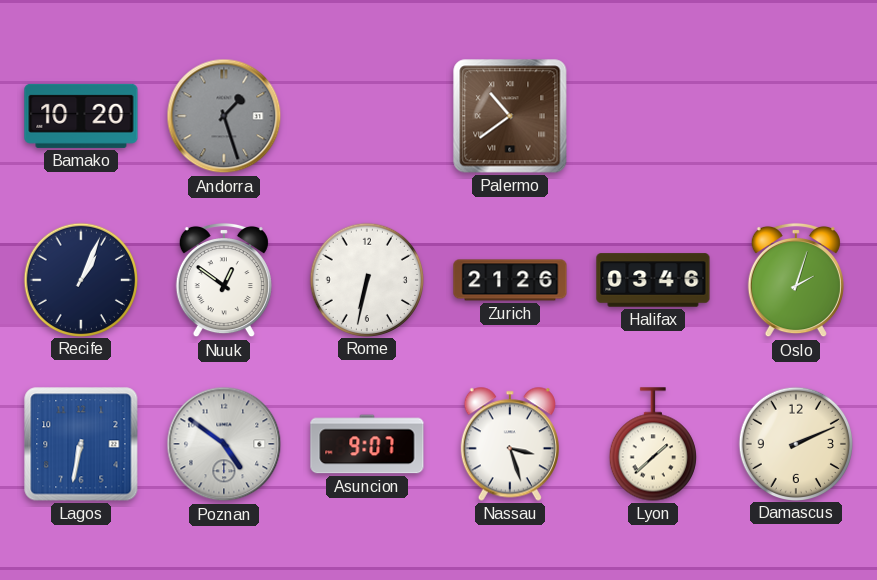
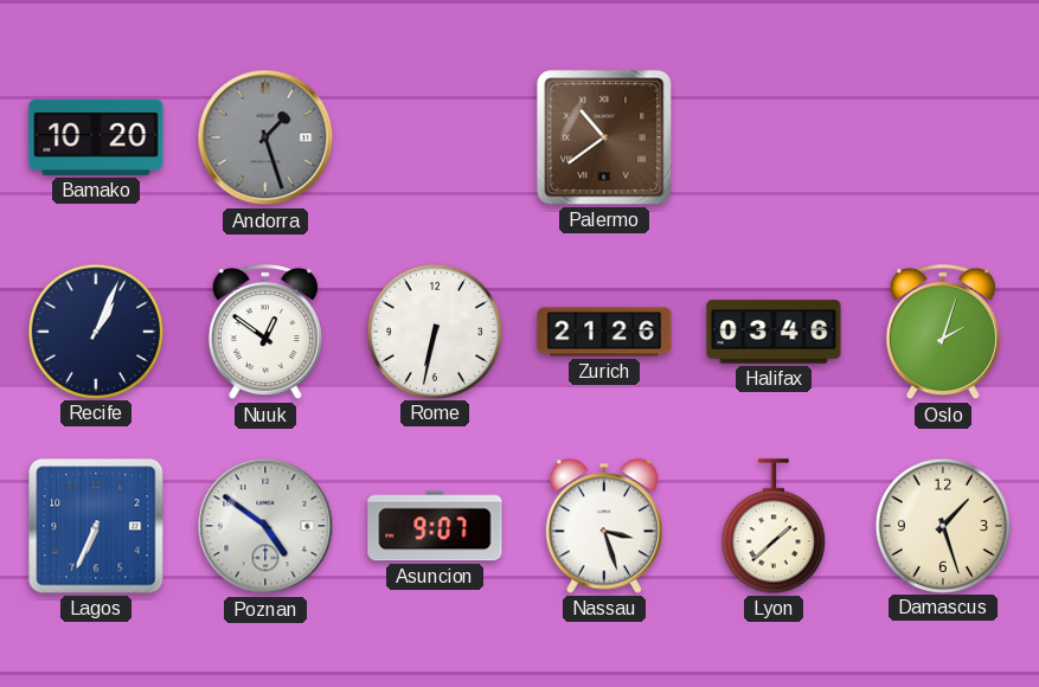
Lagos: 6:32 -> 6:34
Damascus: 2:11 -> 1:27
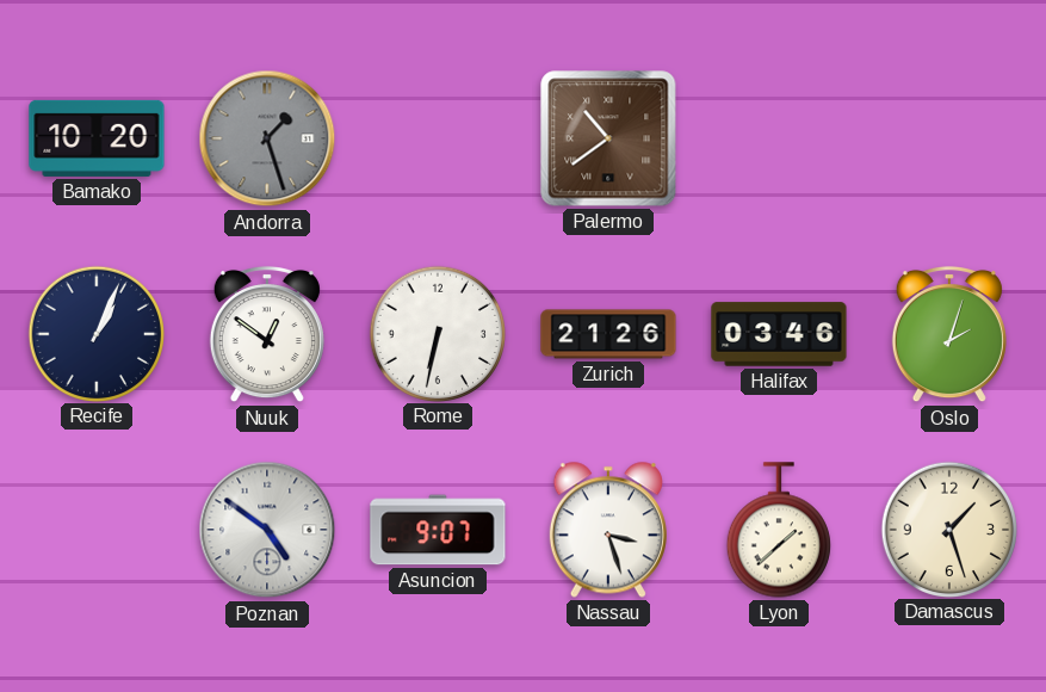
Lagos: 6:34 -> none
